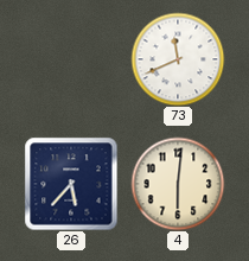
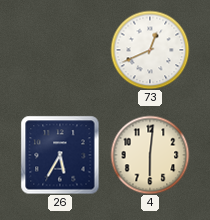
73: 11:41 -> 12:41
26: 5:37 -> 5:35
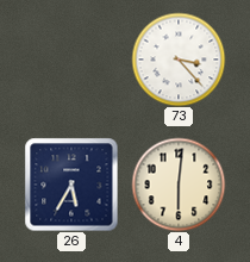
73: 12:41 -> 3:23
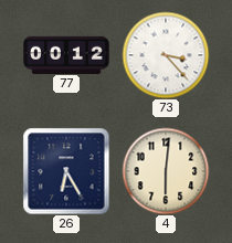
77: none -> 00:12
26: 5:35 -> 6:25
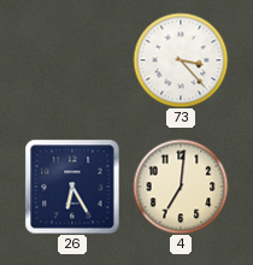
77: 00:12 -> none
4: 6:01 -> 7:01
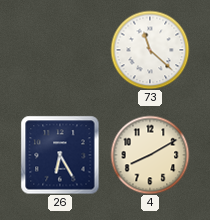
73: 3:23 -> 11:22
4: 7:01 -> 8:10
